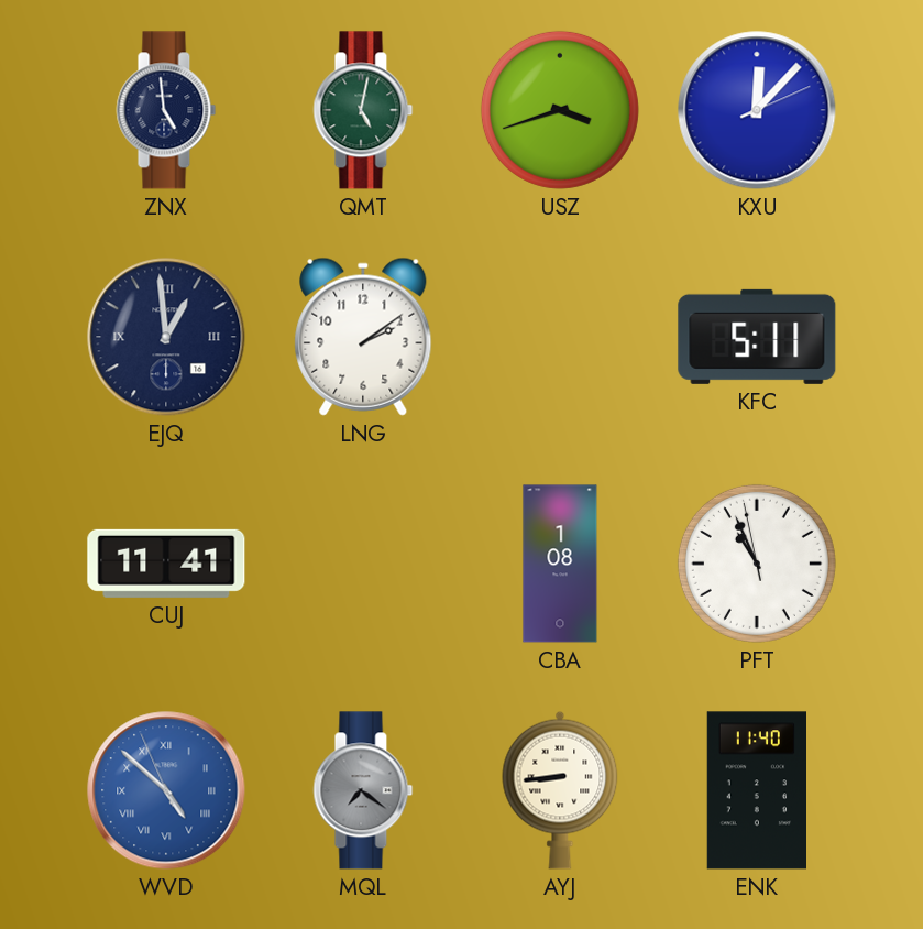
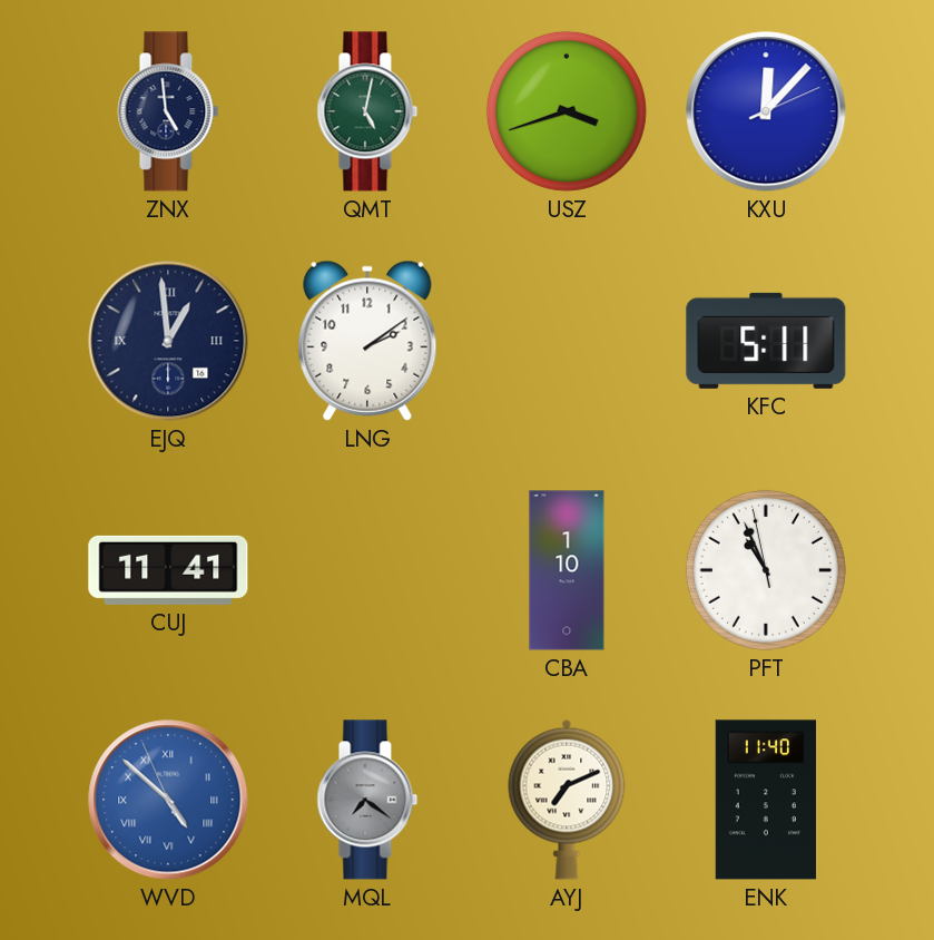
CBA: 1:08 -> 1:10
AYJ: 8:44 -> 7:11
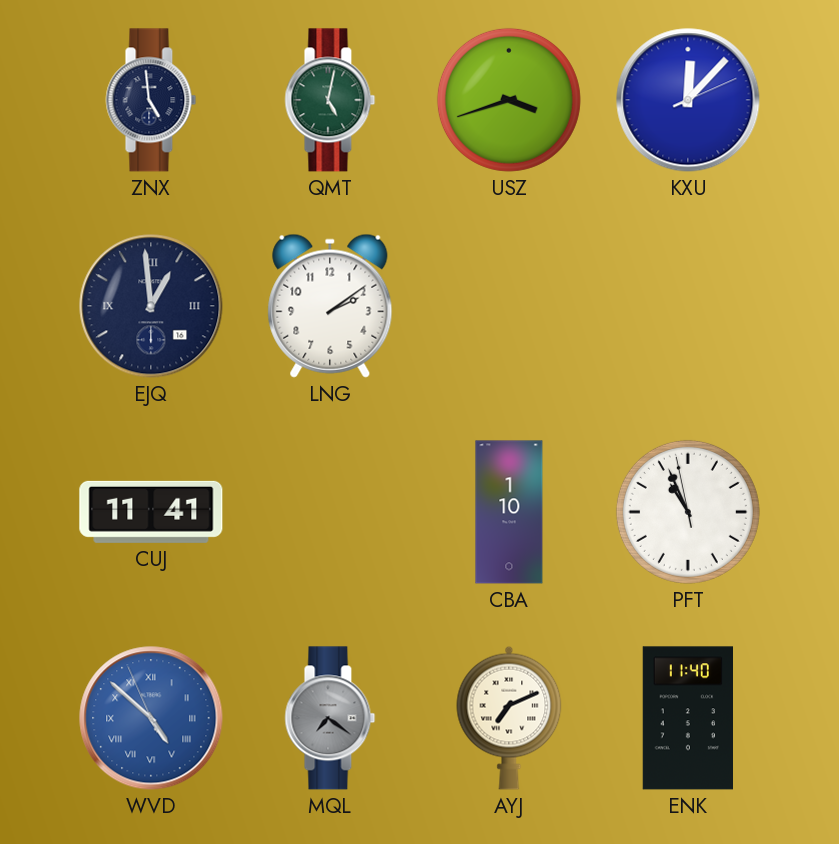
KFC: 5:11 -> none
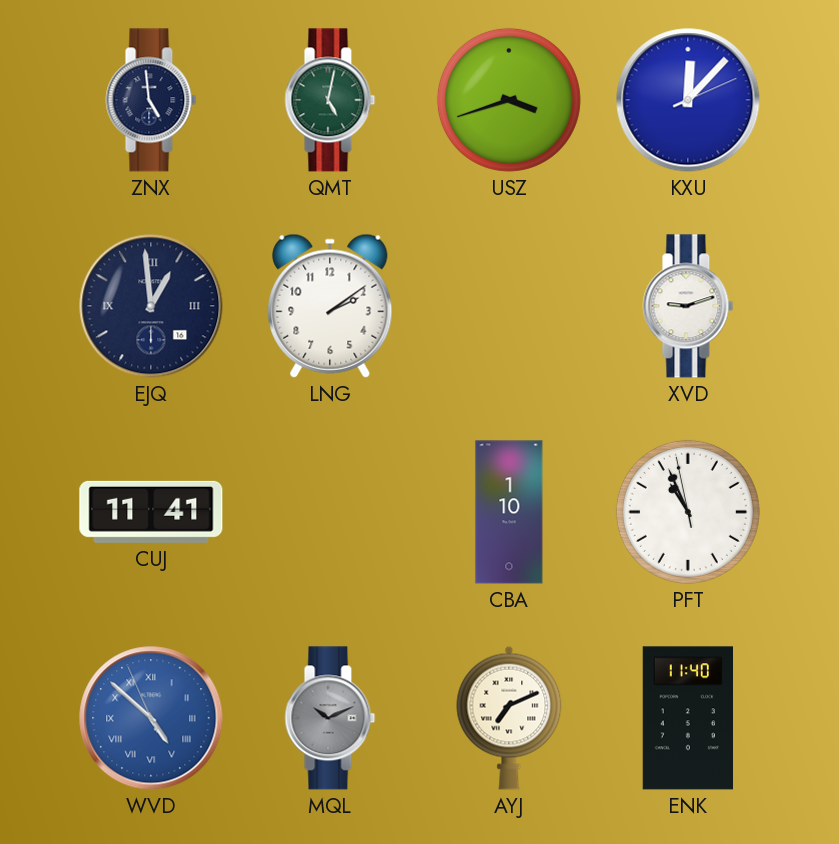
XVD: none -> 9:12
MQL: 7:21 -> 10:11
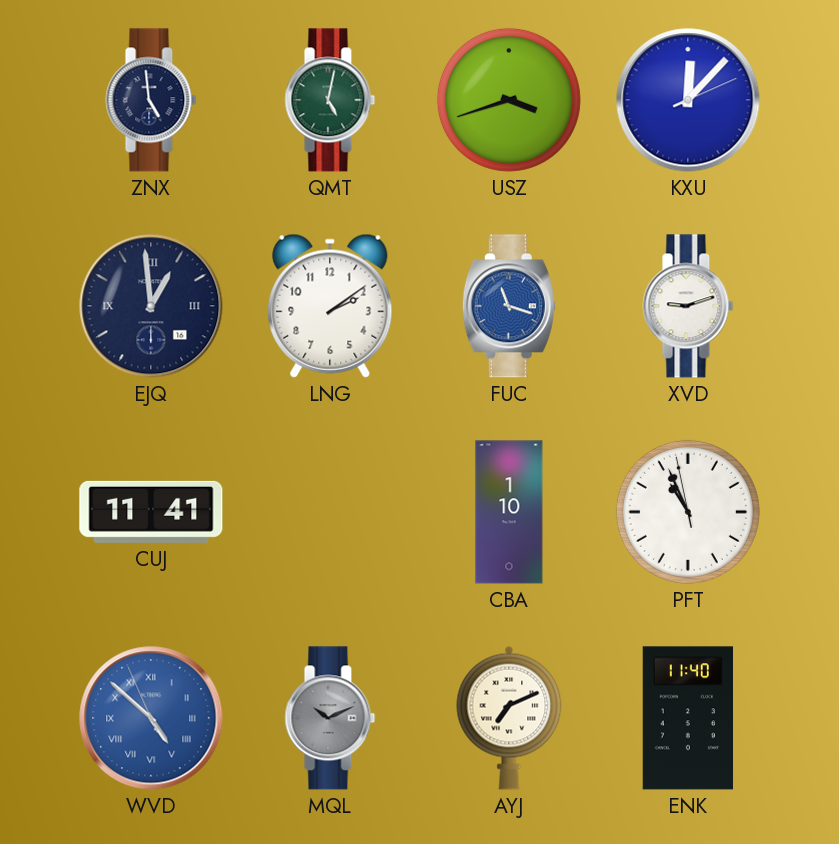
FUC: none -> 11:18
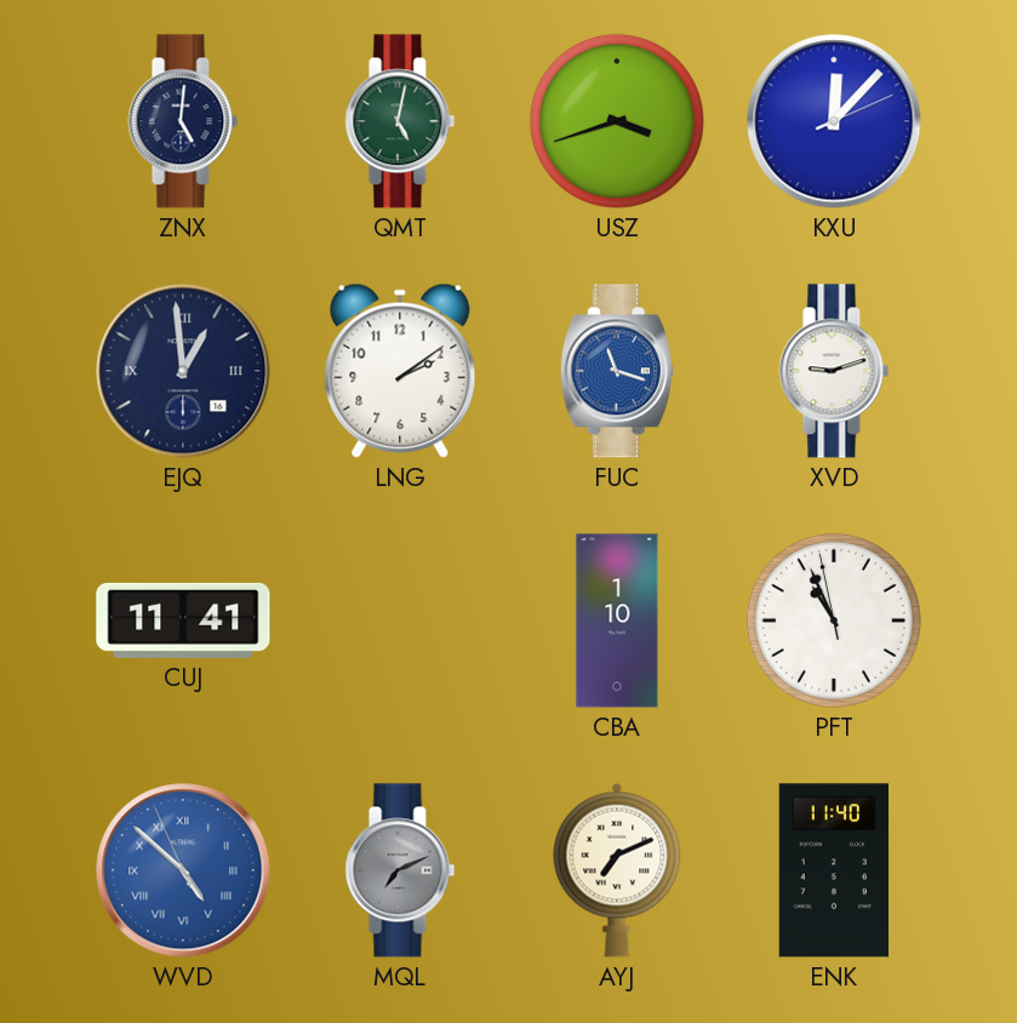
ZNX: 4:59 -> 5:01
MQL: 10:11 -> 7:11
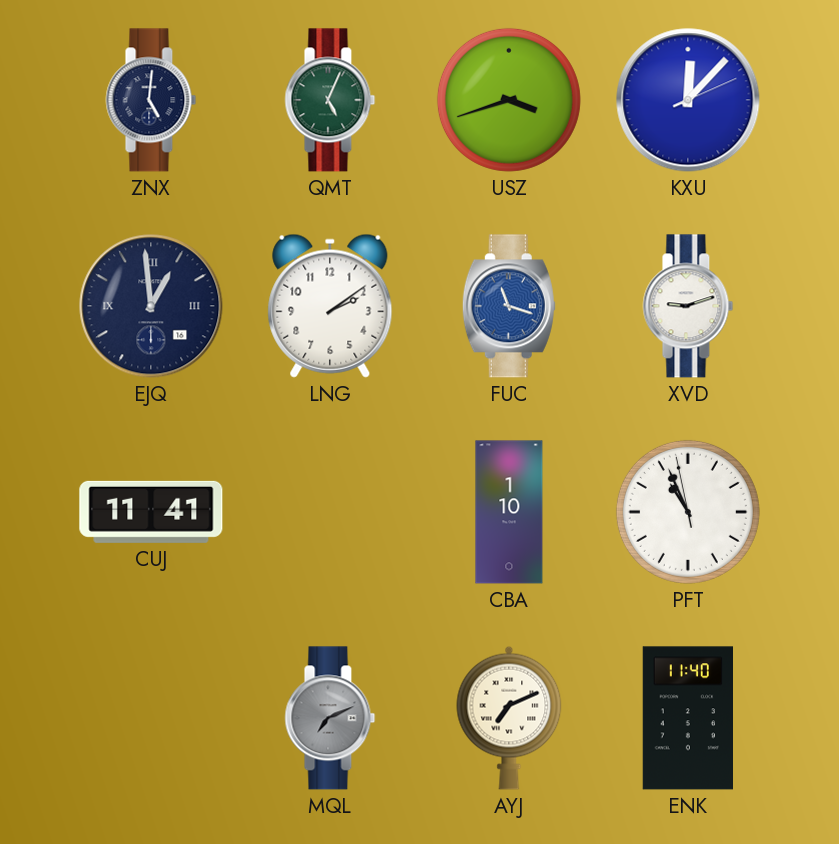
QMT: 5:02 -> 5:04
WVD: 4:51 -> none
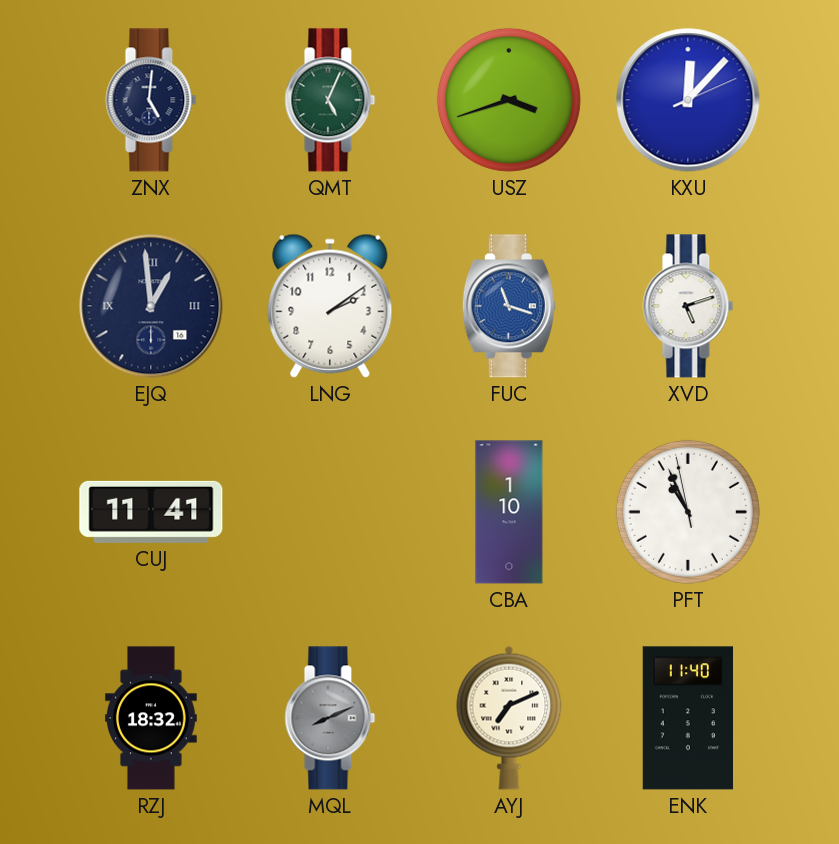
XVD: 9:12 -> 5:12
RZJ: none -> 18:32
MQL: 7:11 -> 8:11
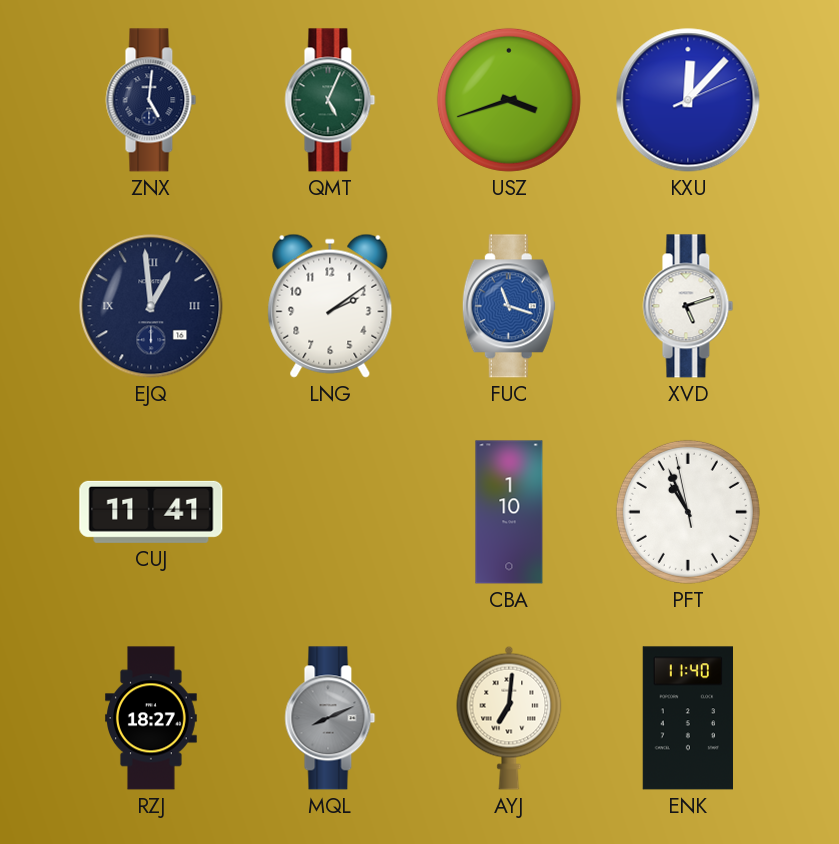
RZJ: 18:32 -> 18:27
AYJ: 7:11 -> 7:01
